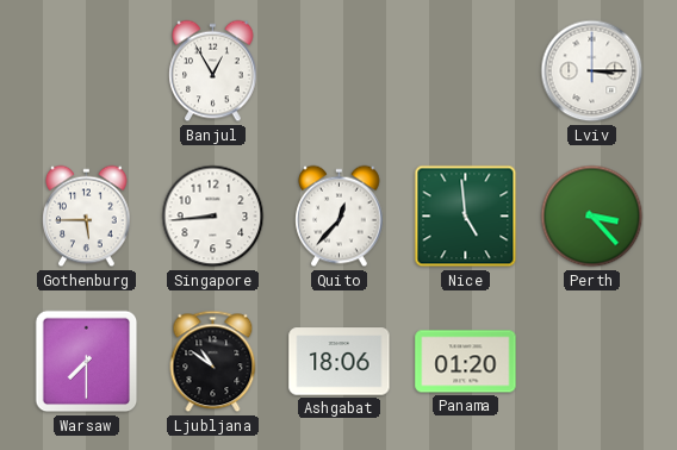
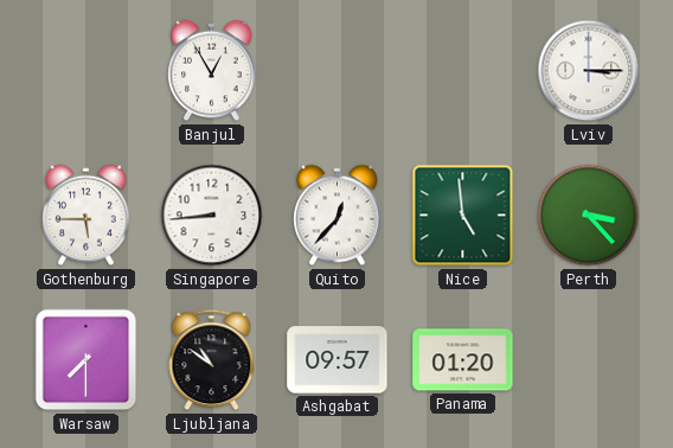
Ashgabat: 18:06 -> 09:57
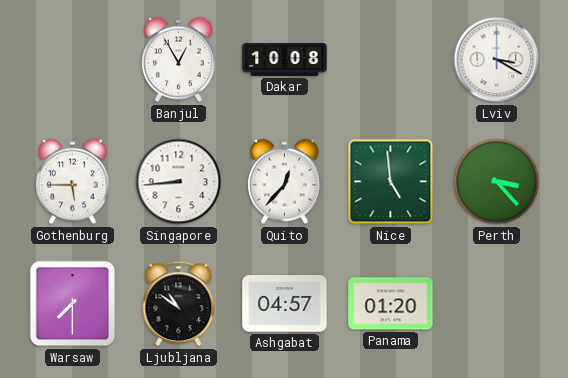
Dakar: none -> 10:08
Lviv: 3:15 -> 3:20
Ashgabat: 09:57 -> 04:57
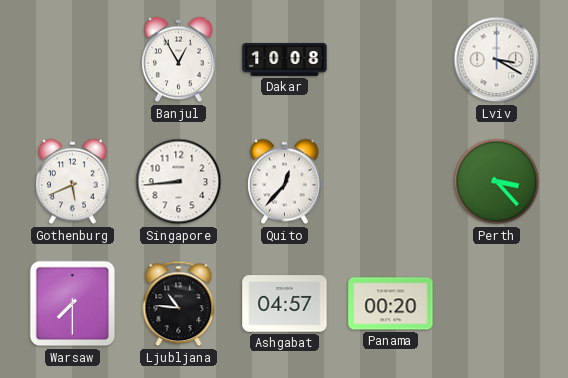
Gothenburg: 5:45 -> 5:41
Nice: 4:59 -> none
Ljubljana: 10:51 -> 10:46
Panama: 01:20 -> 00:20
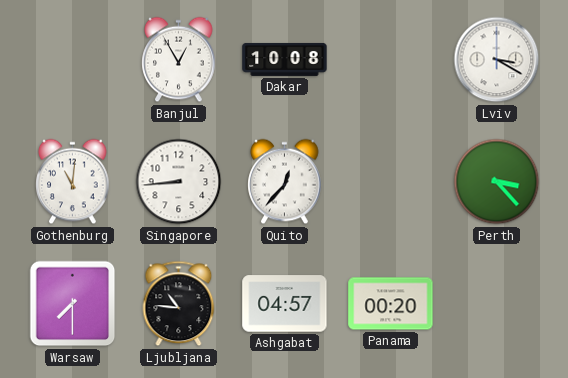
Gothenburg: 5:41 -> 11:01
